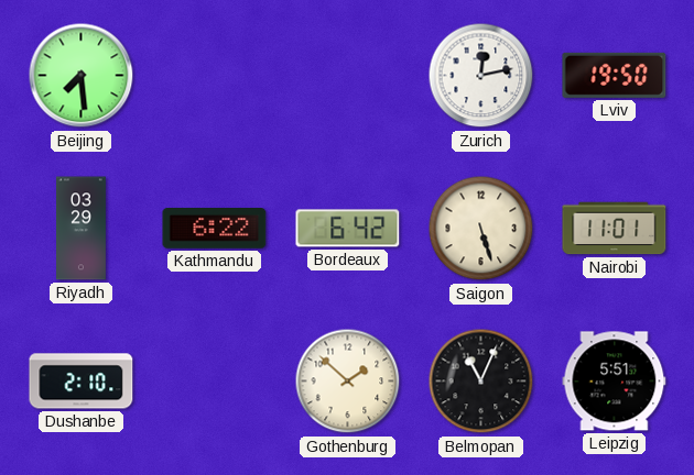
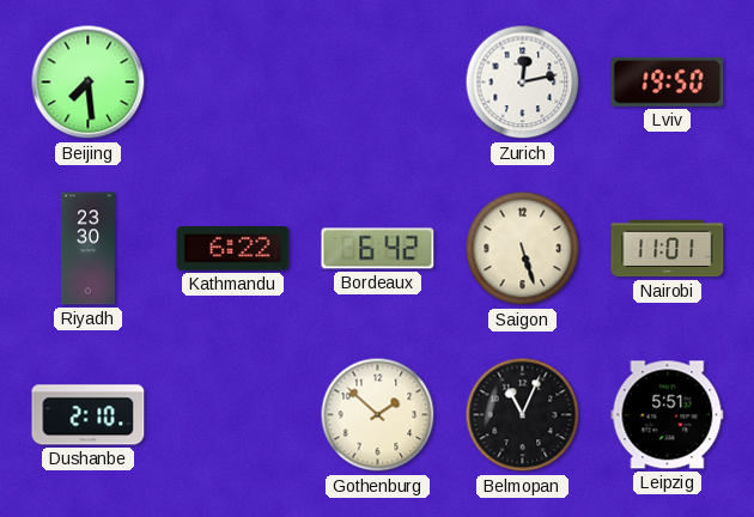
Riyadh: 03:29 -> 23:30
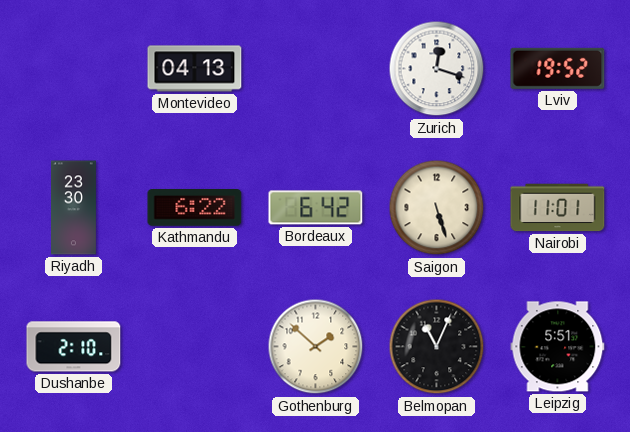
Beijing: 7:29 -> none
Montevideo: none -> 04:13
Zurich: 12:13 -> 12:18
Lviv: 19:50 -> 19:52
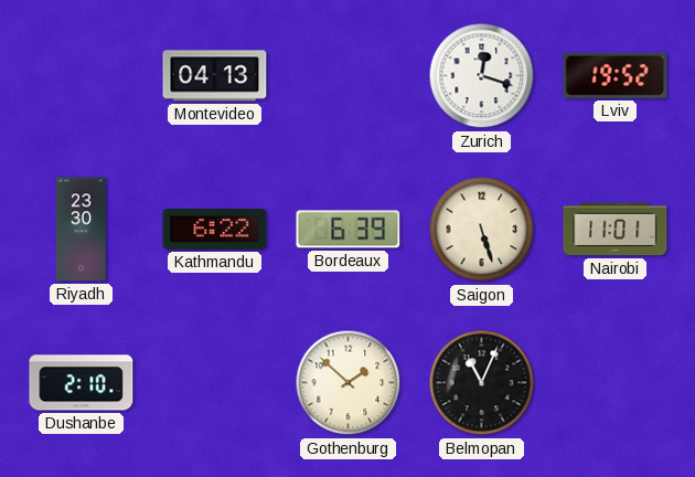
Bordeaux: 6:42 -> 6:39
Leipzig: 5:51 -> none
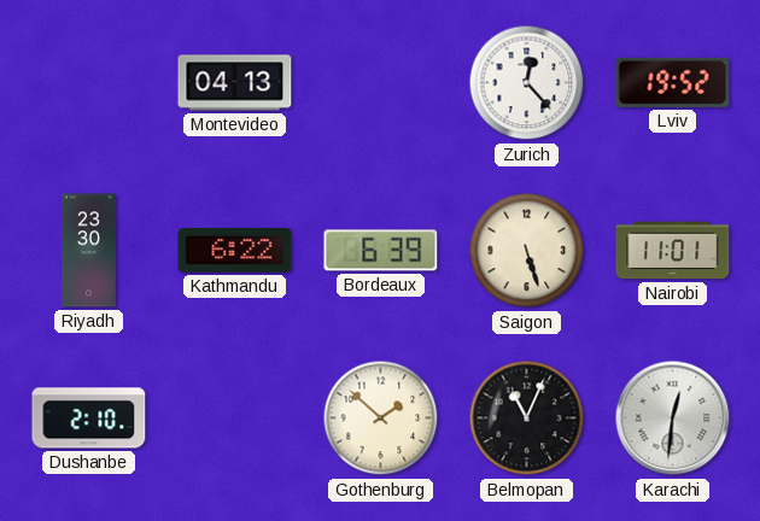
Zurich: 12:18 -> 12:23
Karachi: none -> 12:31
